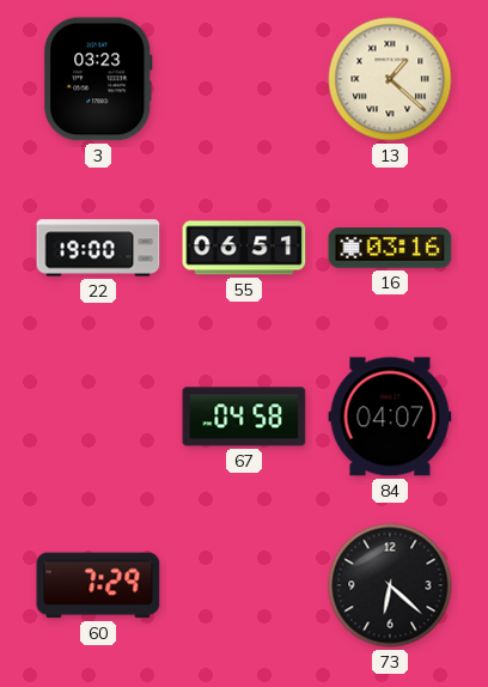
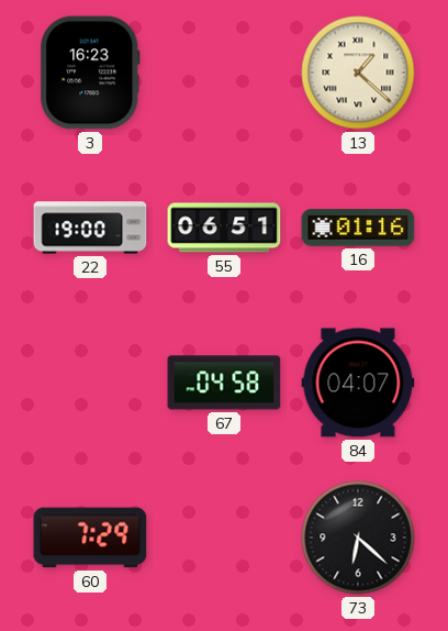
3: 03:23 -> 16:23
16: 03:16 -> 01:16
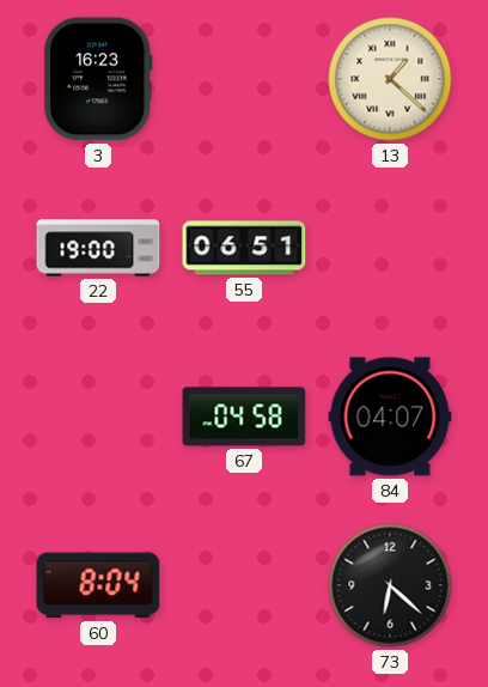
16: 01:16 -> none
60: 7:29 -> 8:04
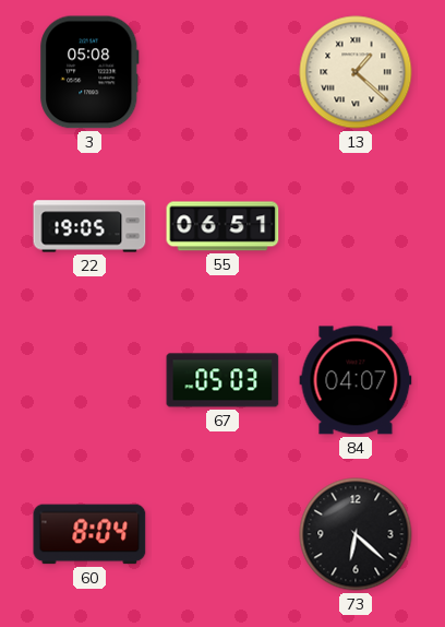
3: 16:23 -> 05:08
22: 19:00 -> 19:05
67: 04:58 -> 05:03
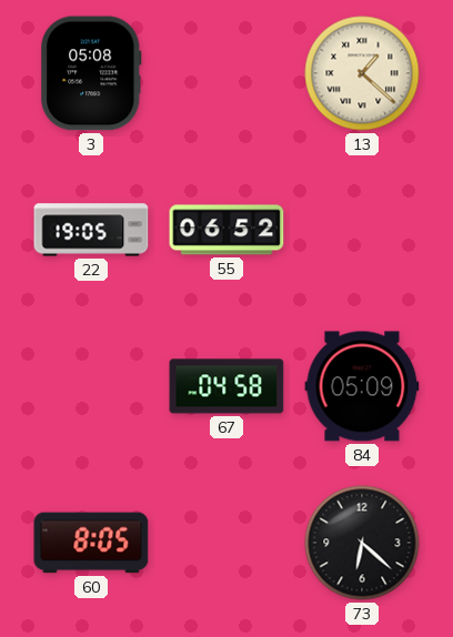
55: 06:51 -> 06:52
67: 05:03 -> 04:58
84: 04:07 -> 05:09
60: 8:04 -> 8:05
